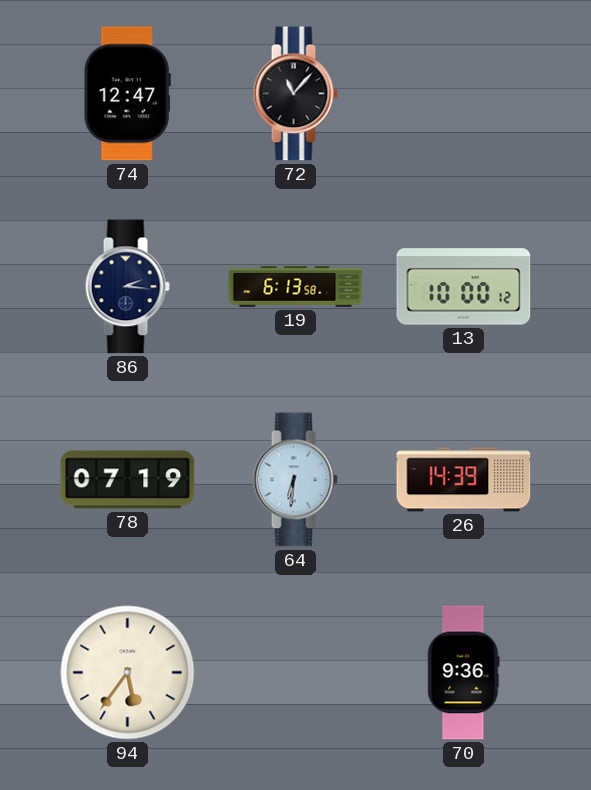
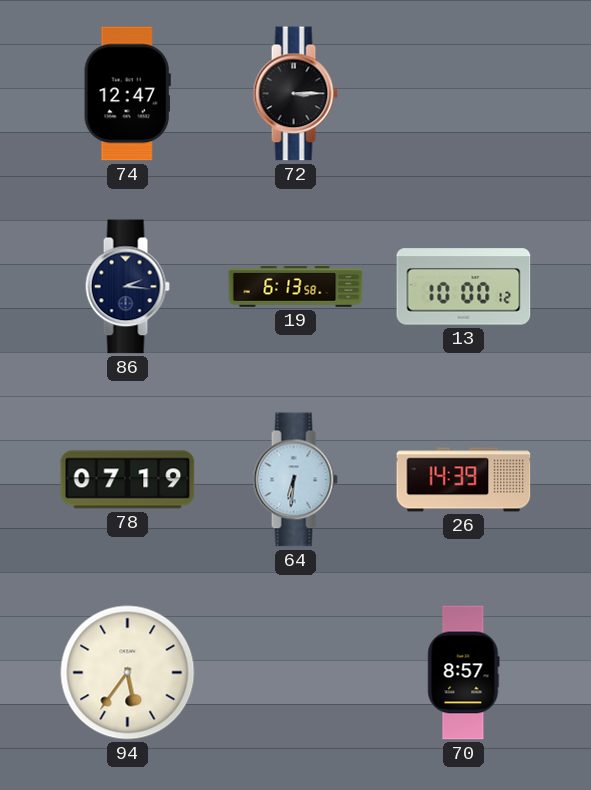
72: 11:07 -> 3:15
70: 9:36 -> 8:57
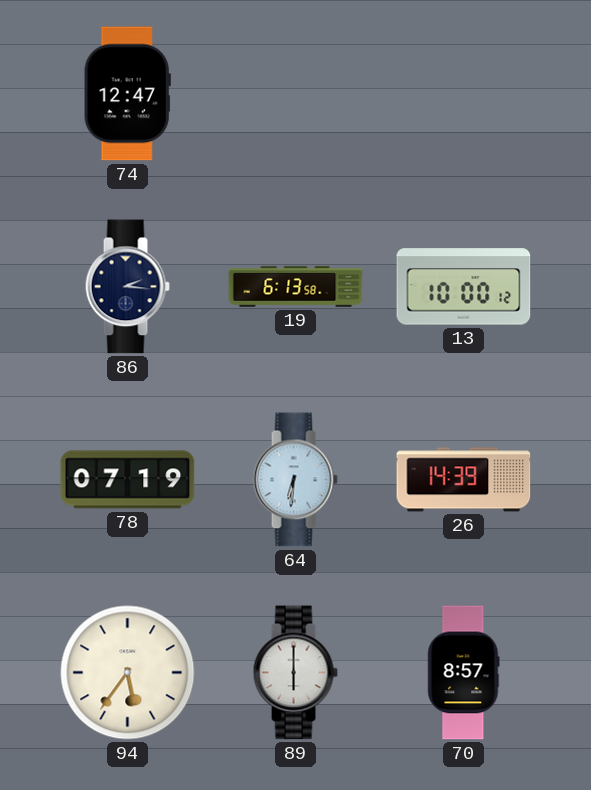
72: 3:15 -> none
89: none -> 6:00
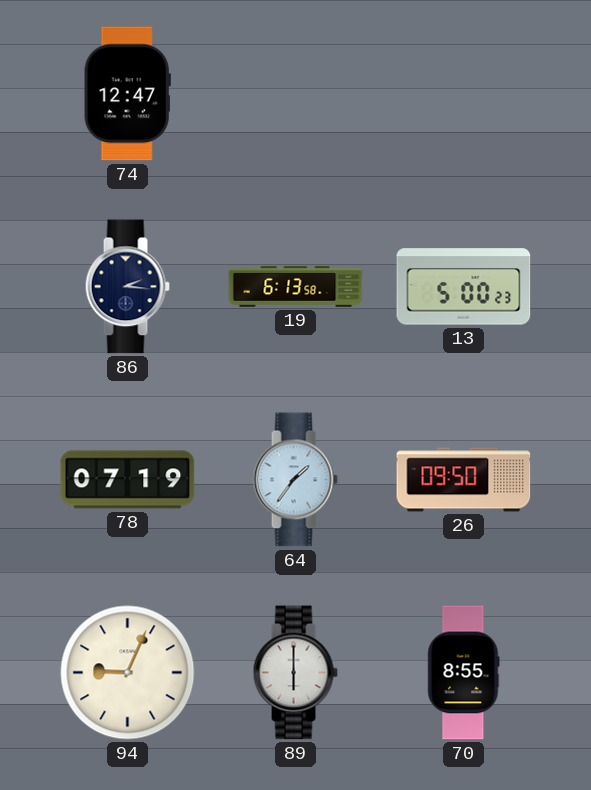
13: 10:00 -> 5:00
64: 6:31 -> 1:36
26: 14:39 -> 09:50
94: 5:36 -> 9:04
70: 8:57 -> 8:55
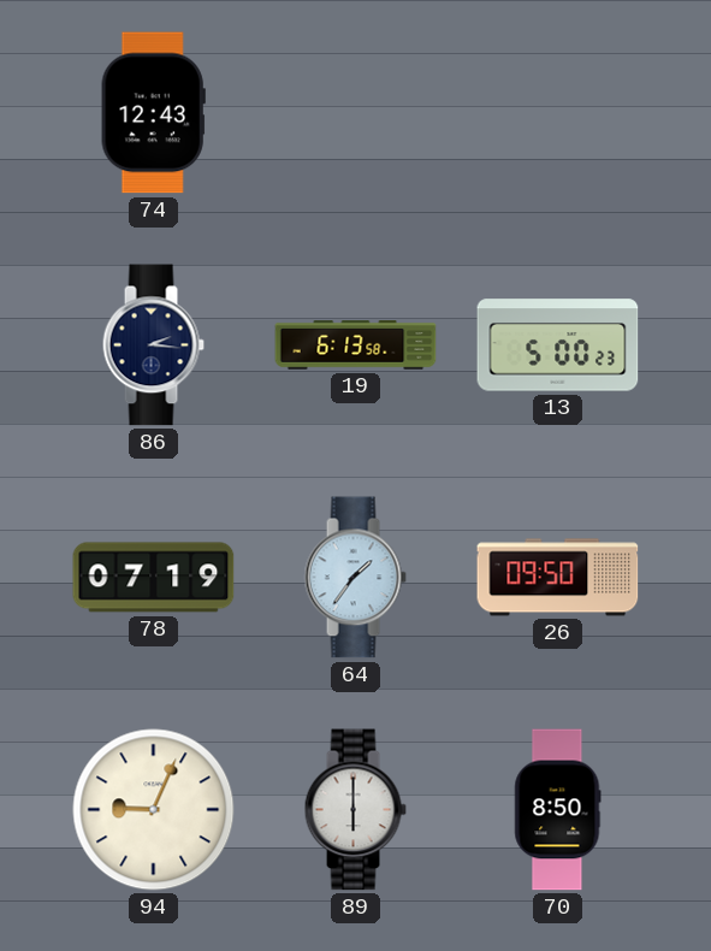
74: 12:47 -> 12:43
70: 8:55 -> 8:50
